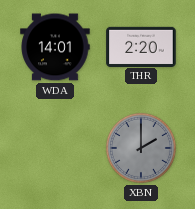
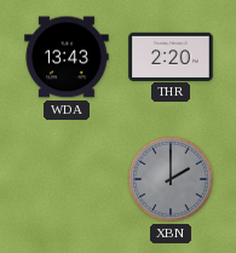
WDA: 14:01 -> 13:43
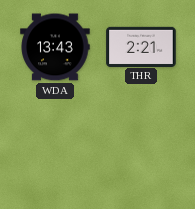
THR: 2:20 -> 2:21
XBN: 2:00 -> none
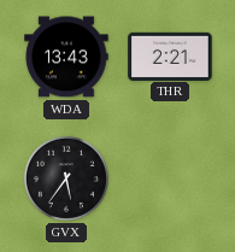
GVX: none -> 5:36
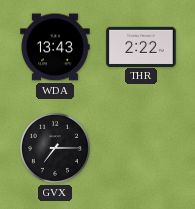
THR: 2:21 -> 2:22
GVX: 5:36 -> 7:15
